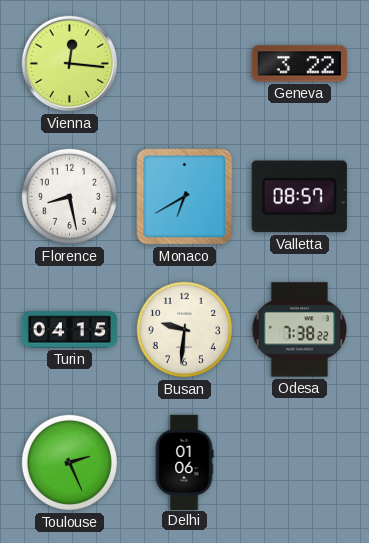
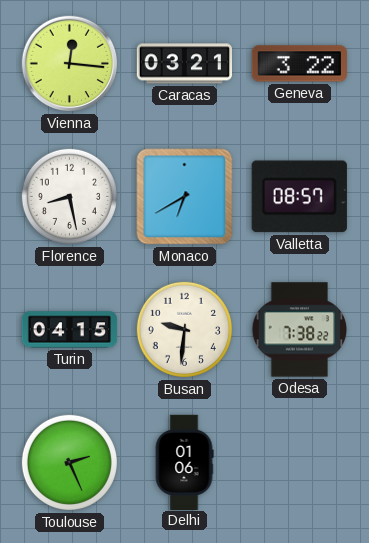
Caracas: none -> 03:21
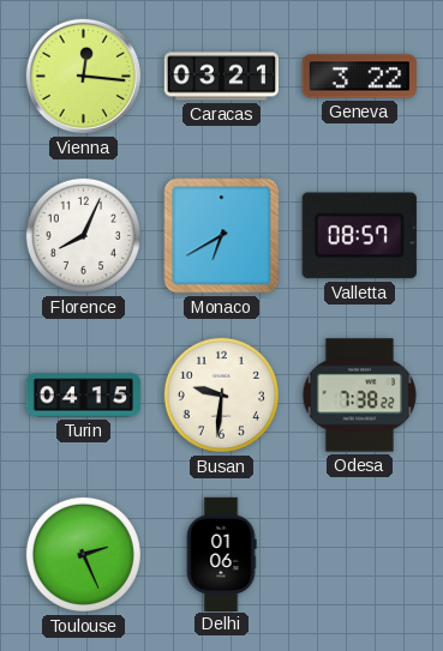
Florence: 8:28 -> 8:04
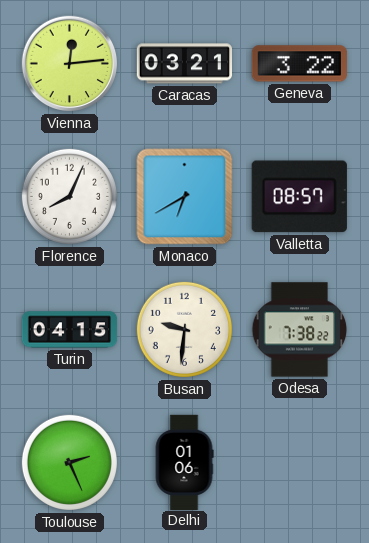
Vienna: 12:16 -> 12:14
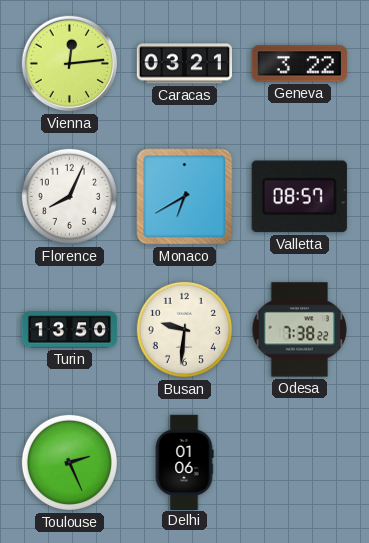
Turin: 04:15 -> 13:50
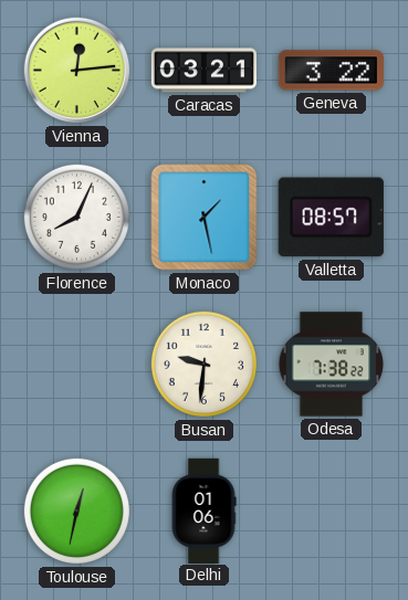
Monaco: 6:40 -> 1:28
Turin: 13:50 -> none
Toulouse: 2:26 -> 12:32
